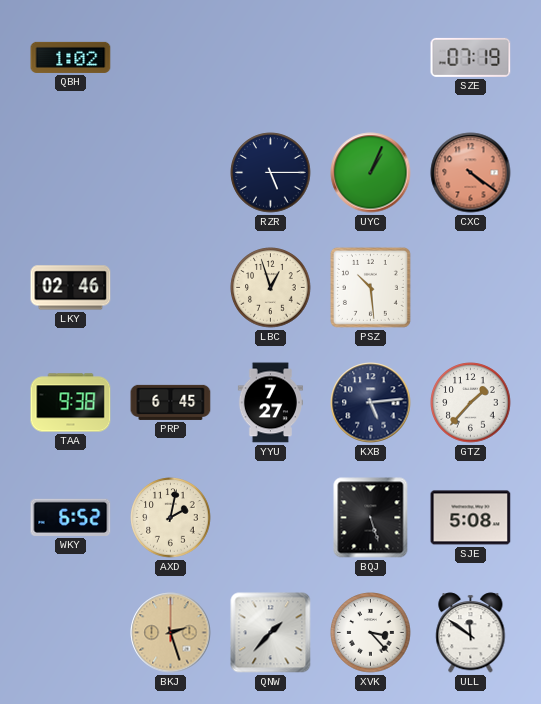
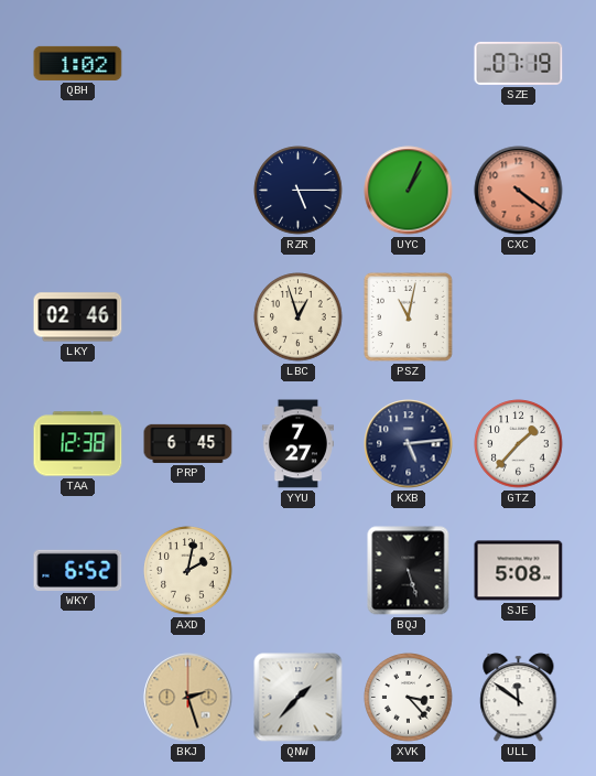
PSZ: 10:29 -> 11:02
TAA: 9:38 -> 12:38
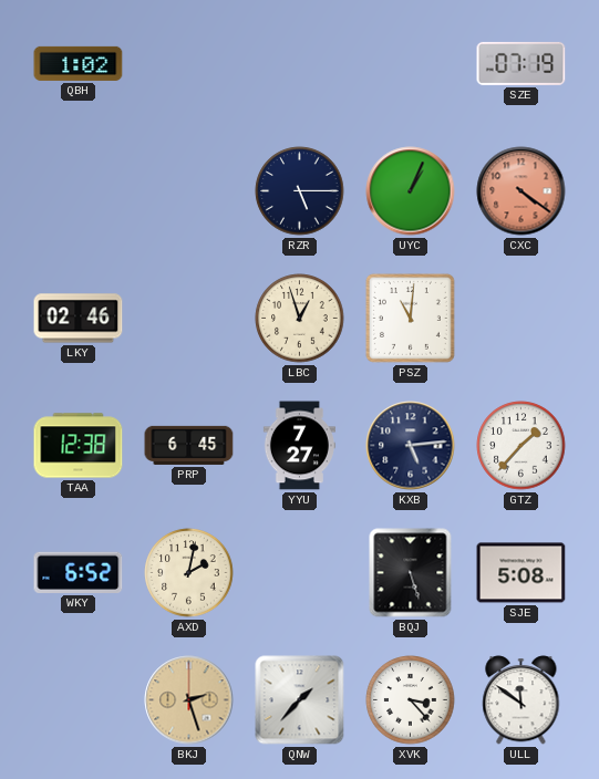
PSZ: 11:02 -> 11:01
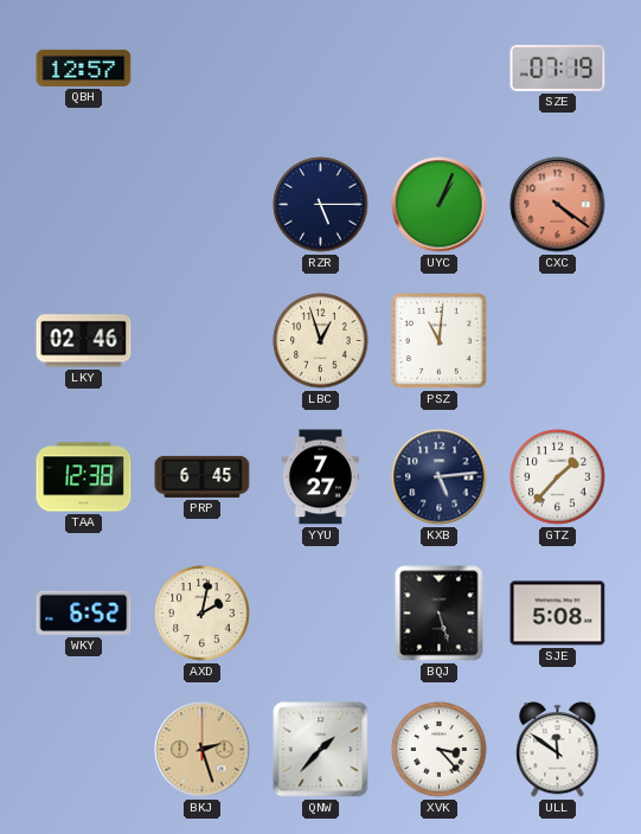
QBH: 1:02 -> 12:57
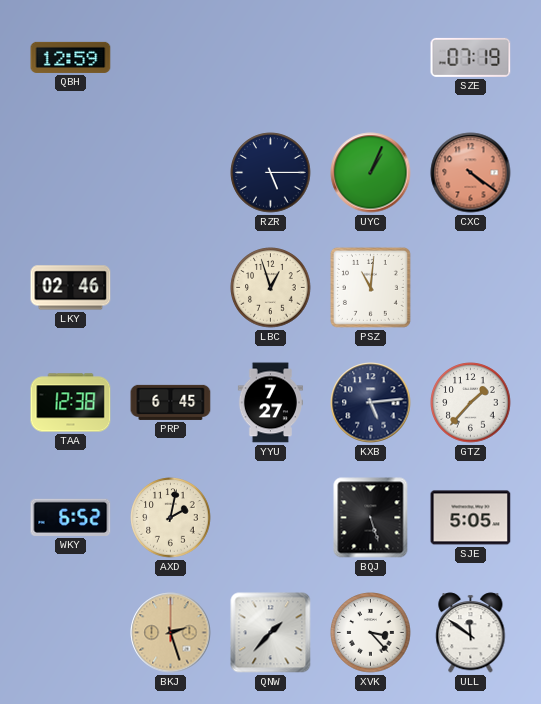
QBH: 12:57 -> 12:59
SJE: 5:08 -> 5:05
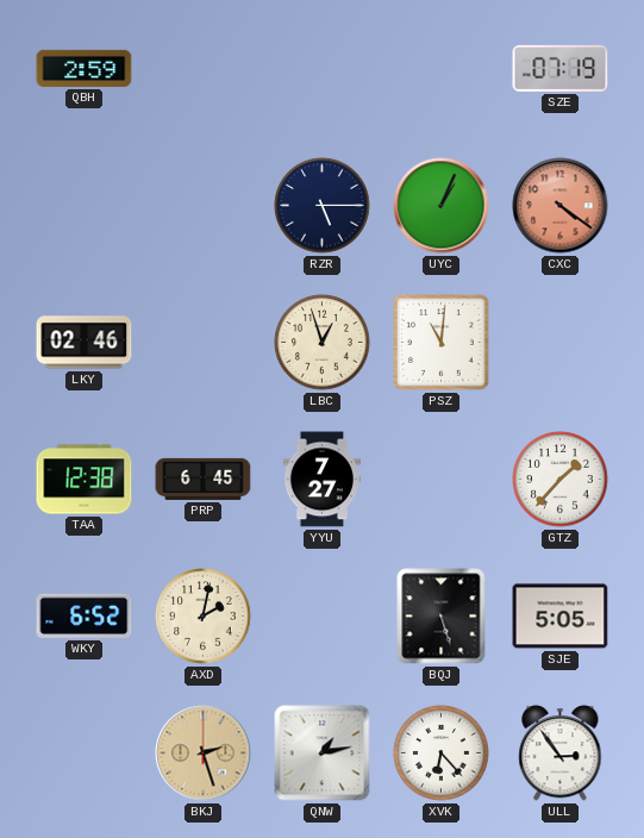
QBH: 12:59 -> 2:59
KXB: 5:14 -> none
QNW: 1:37 -> 1:13
XVK: 3:23 -> 6:23
ULL: 11:51 -> 2:54
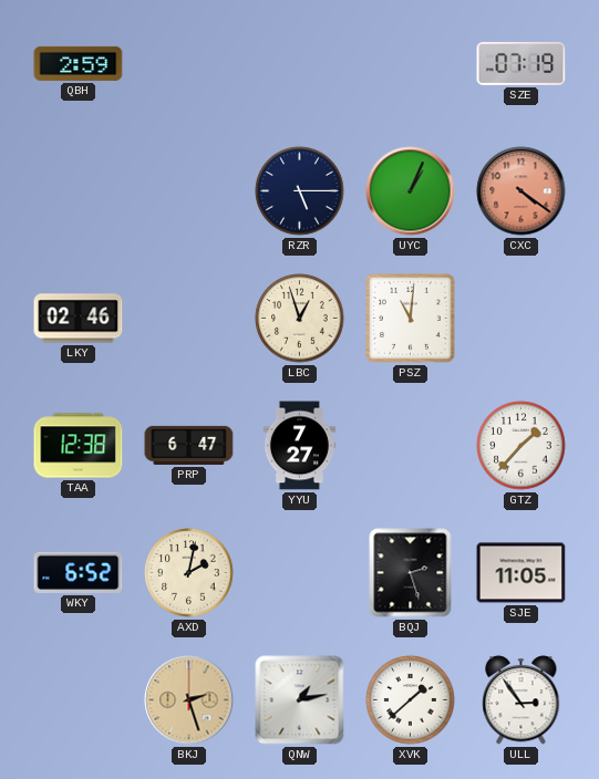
PRP: 6:45 -> 6:47
BQJ: 5:27 -> 2:27
SJE: 5:05 -> 11:05
XVK: 6:23 -> 1:38
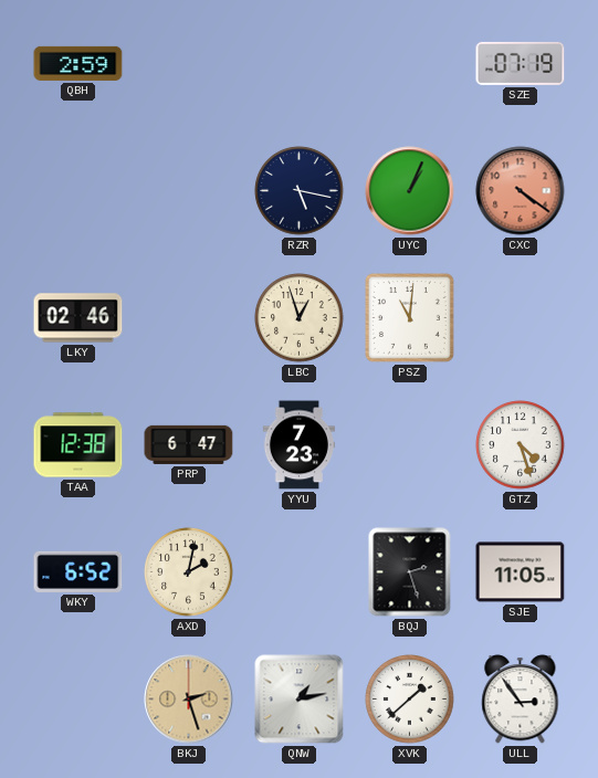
RZR: 5:15 -> 5:17
YYU: 7:27 -> 7:23
GTZ: 1:37 -> 4:27
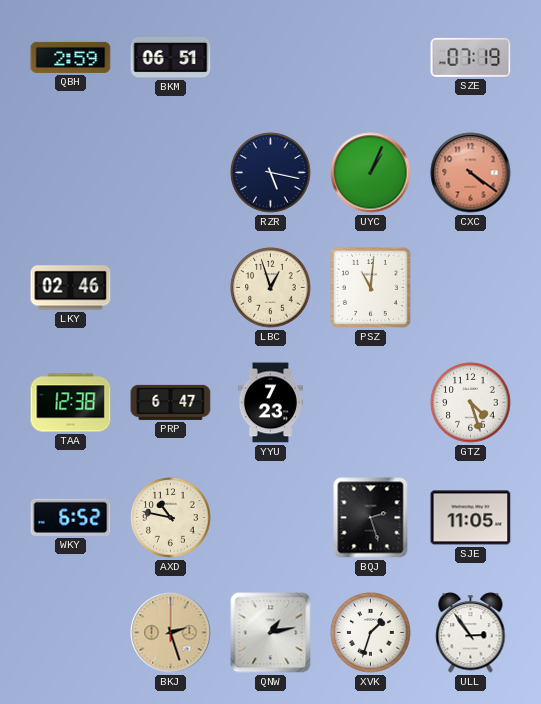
BKM: none -> 06:51
AXD: 2:02 -> 10:47
XVK: 1:38 -> 1:33
